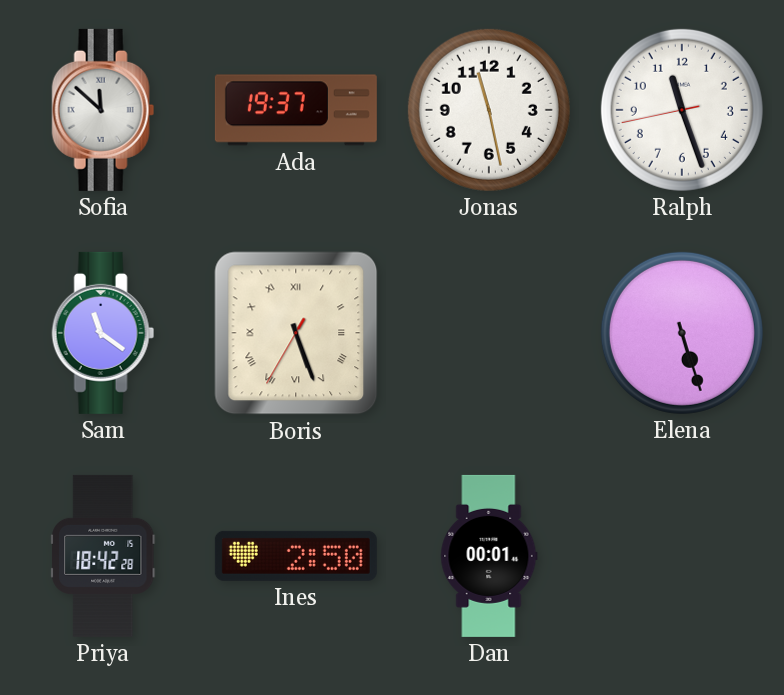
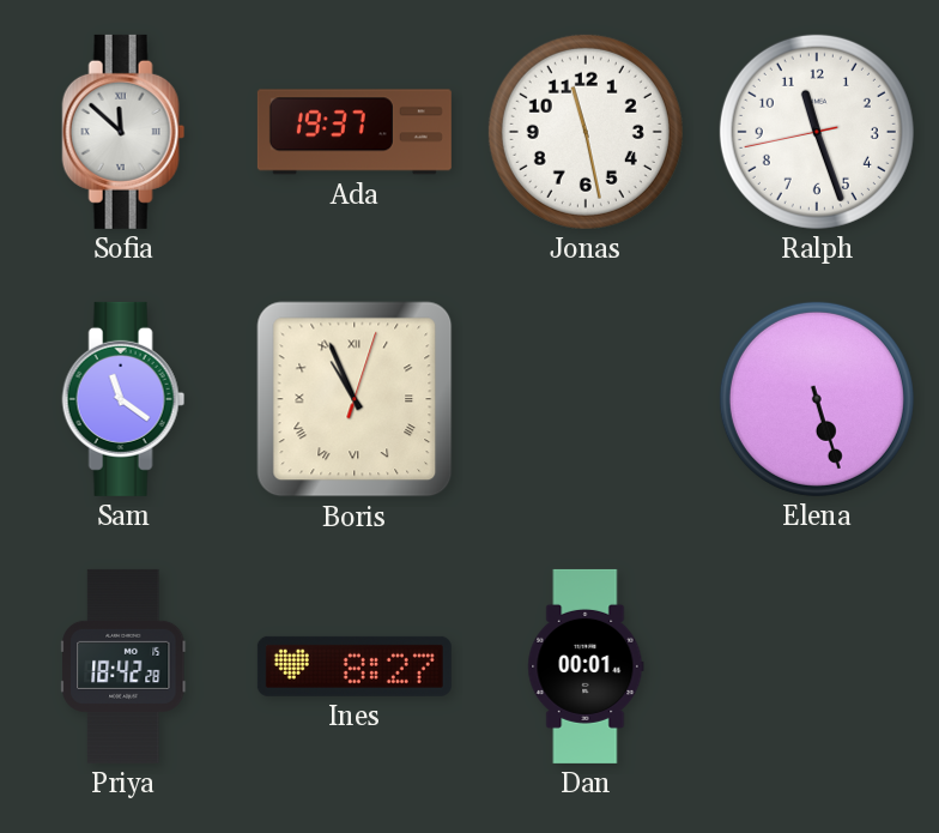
Boris: 5:26 -> 10:56
Ines: 2:50 -> 8:27
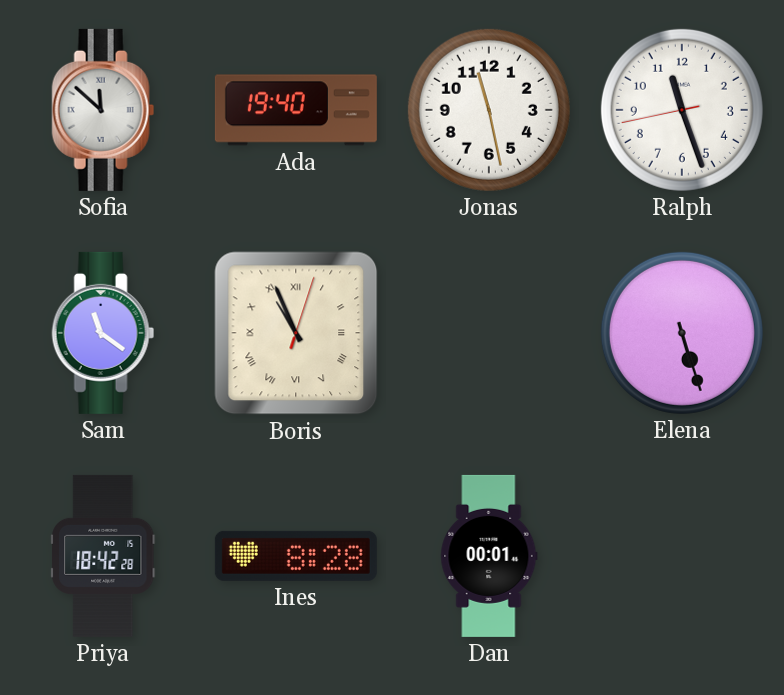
Ada: 19:37 -> 19:40
Ines: 8:27 -> 8:28
